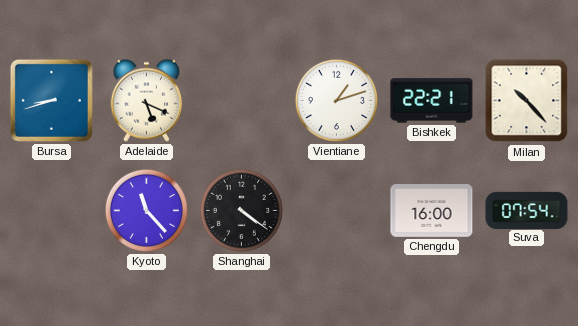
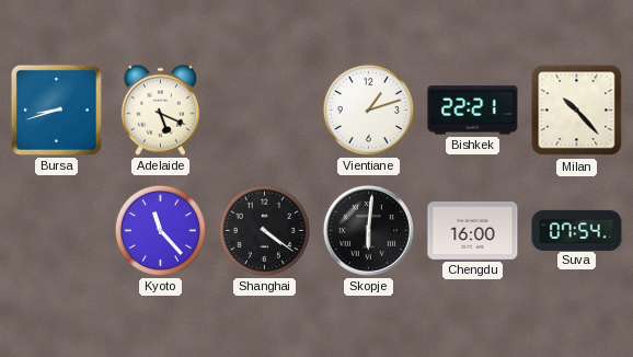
Skopje: none -> 6:01
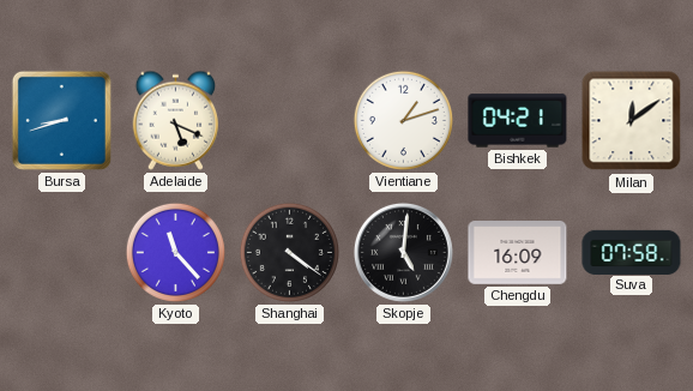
Bishkek: 22:21 -> 04:21
Milan: 10:23 -> 12:09
Skopje: 6:01 -> 5:01
Chengdu: 16:00 -> 16:09
Suva: 07:54 -> 07:58
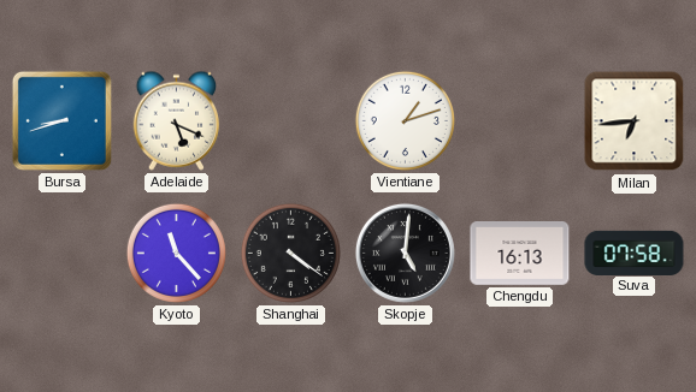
Bishkek: 04:21 -> none
Milan: 12:09 -> 6:44
Chengdu: 16:09 -> 16:13
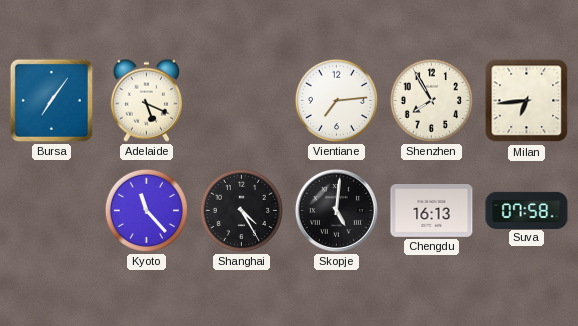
Bursa: 8:42 -> 7:06
Vientiane: 1:12 -> 7:14
Shenzhen: none -> 7:55
Shanghai: 4:21 -> 4:25
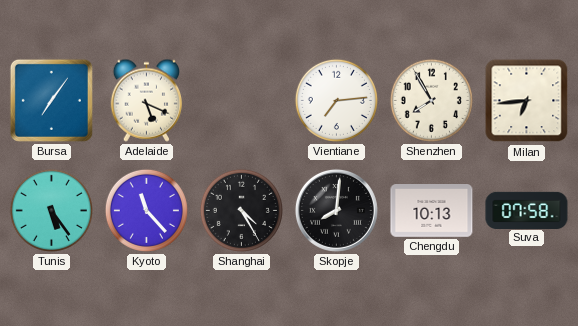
Tunis: none -> 5:24
Skopje: 5:01 -> 8:01
Chengdu: 16:13 -> 10:13
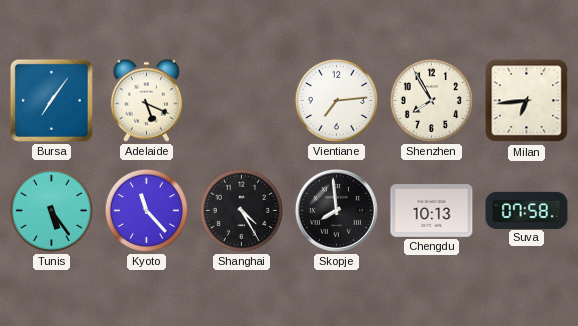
Skopje: 8:01 -> 7:59
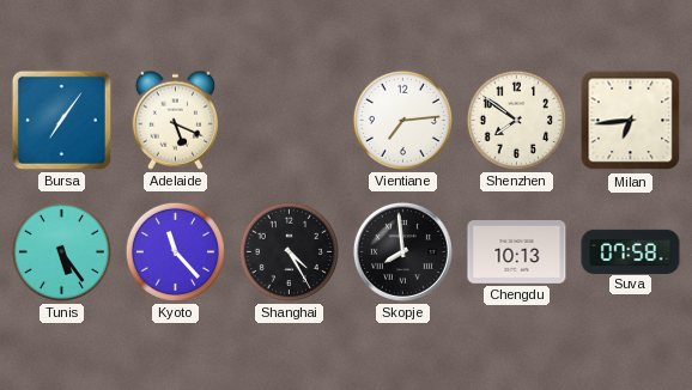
Shenzhen: 7:55 -> 7:51
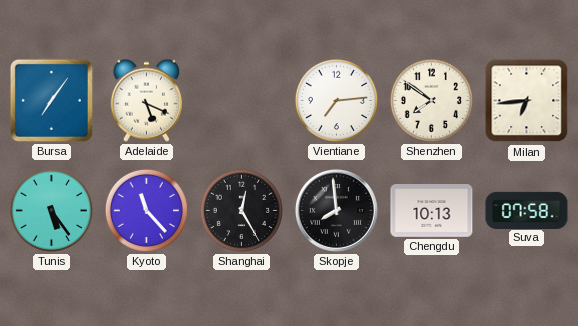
Shanghai: 4:25 -> 12:25
